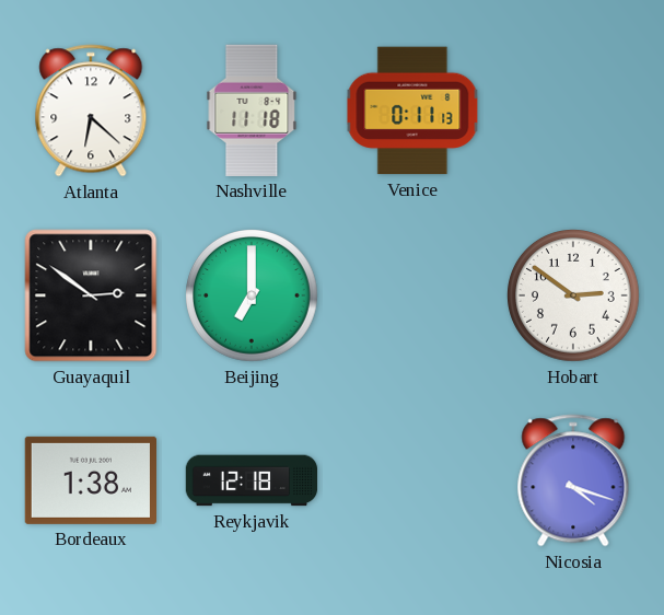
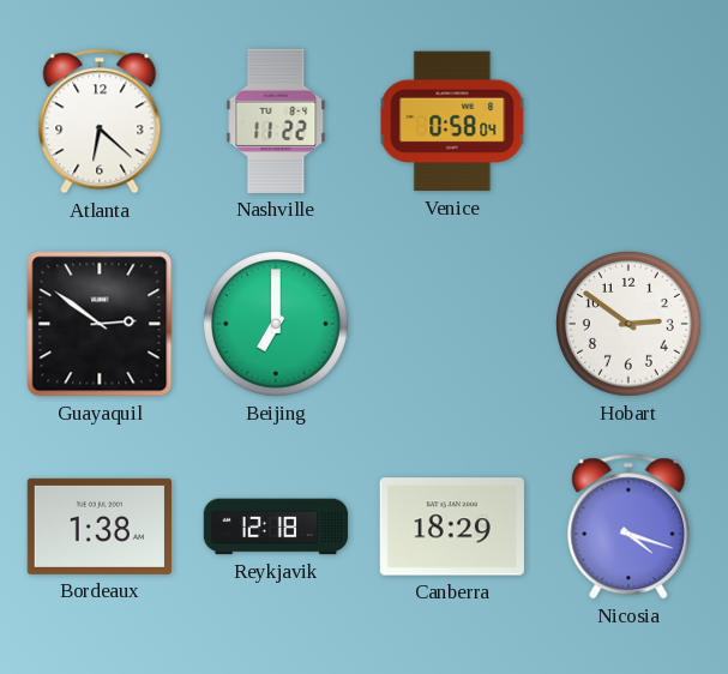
Nashville: 11:18 -> 11:22
Venice: 0:11 -> 0:58
Canberra: none -> 18:29
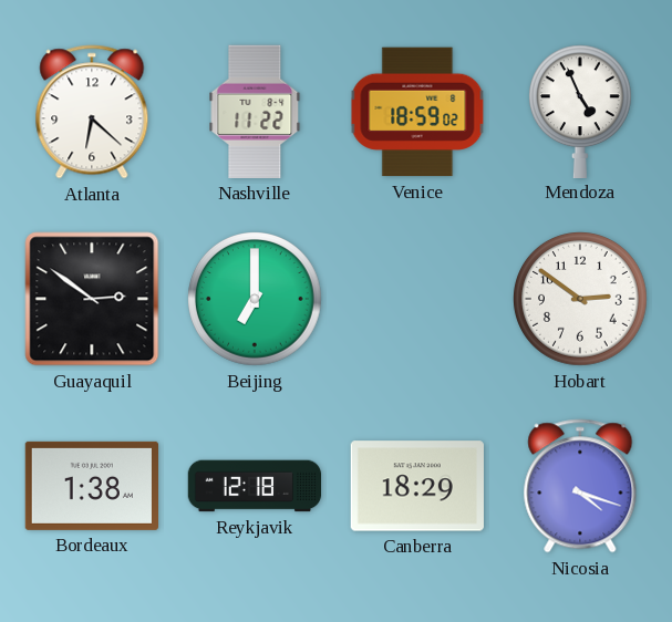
Venice: 0:58 -> 18:59
Mendoza: none -> 4:56
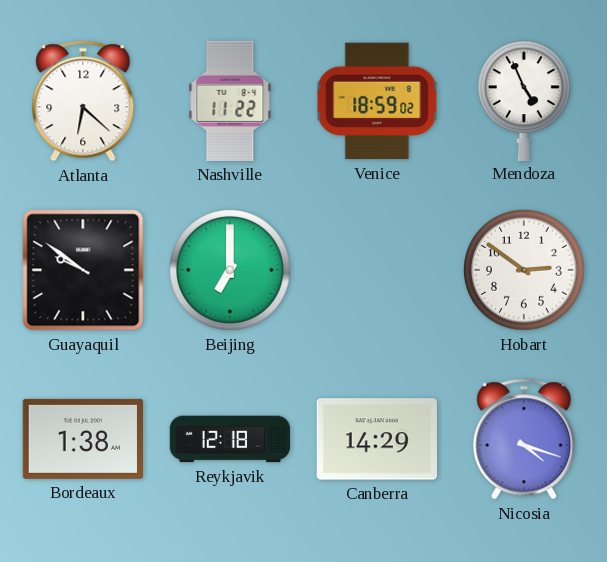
Guayaquil: 2:51 -> 9:51
Canberra: 18:29 -> 14:29
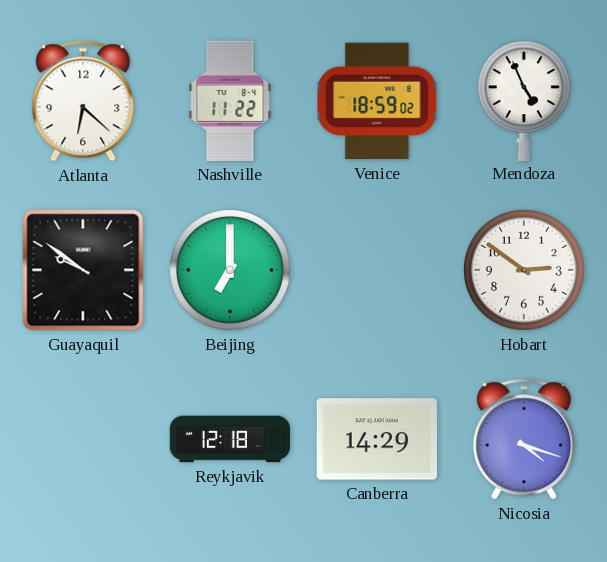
Bordeaux: 1:38 -> none
